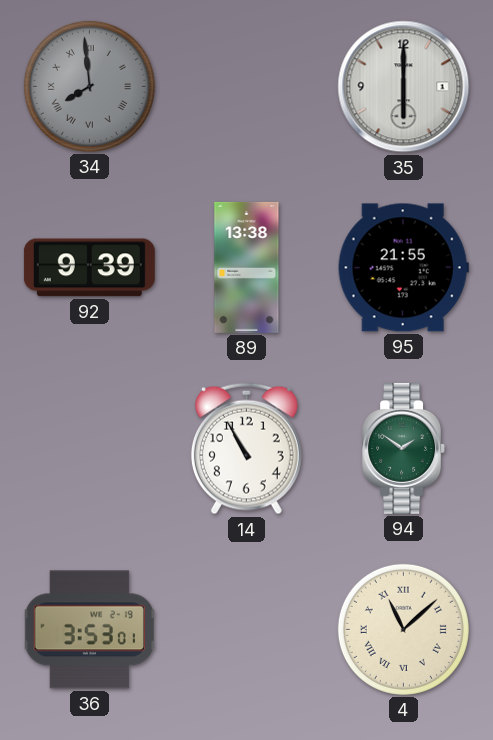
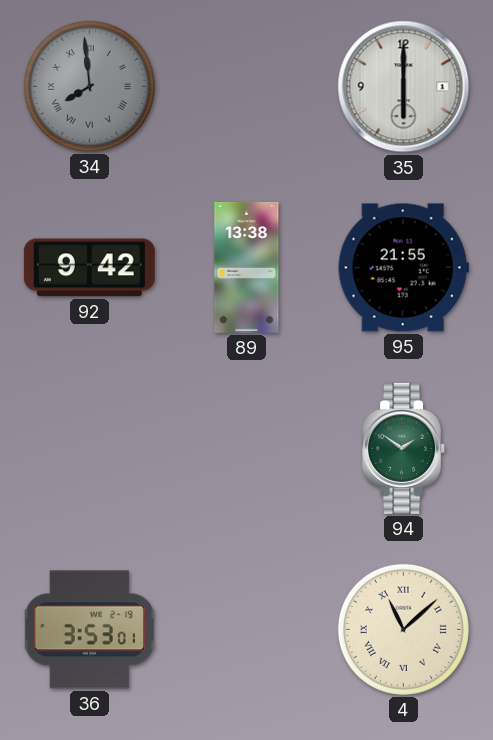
92: 9:39 -> 9:42
14: 10:55 -> none
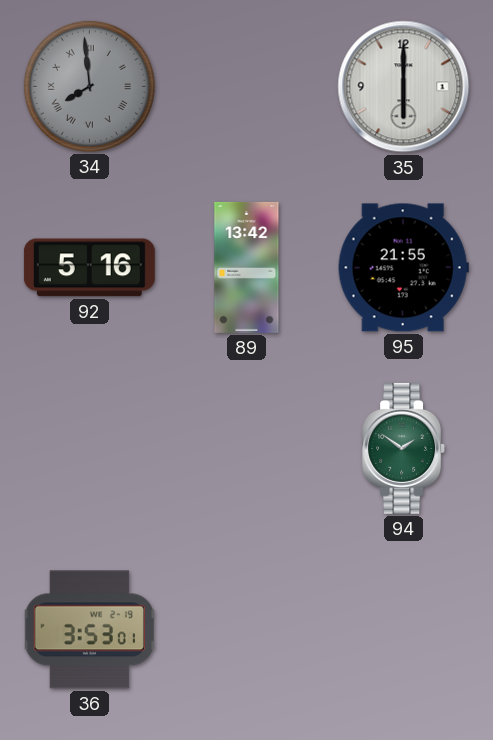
92: 9:42 -> 5:16
89: 13:38 -> 13:42
4: 11:08 -> none
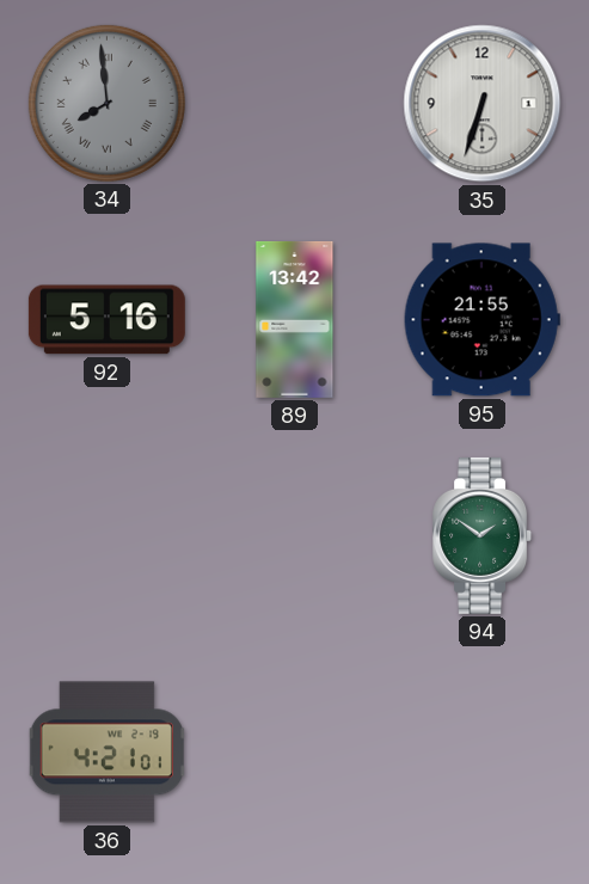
35: 6:00 -> 6:33
36: 3:53 -> 4:21
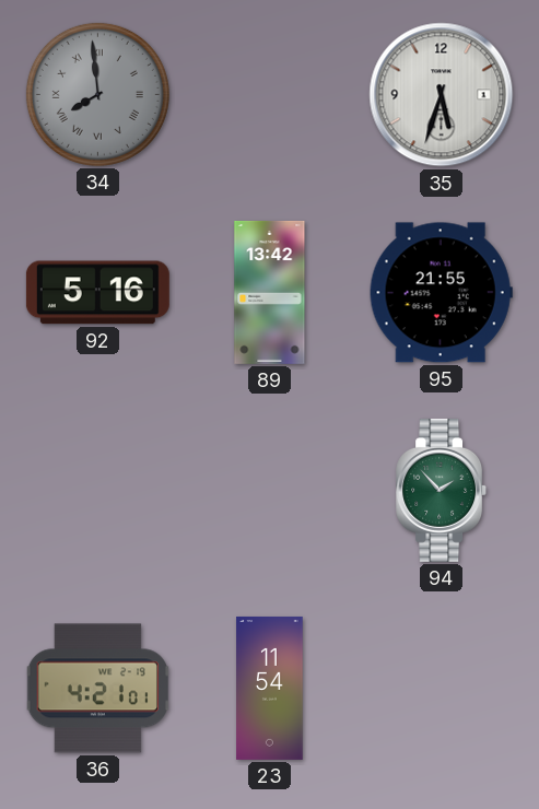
35: 6:33 -> 5:33
94: 1:51 -> 1:53
23: none -> 11:54
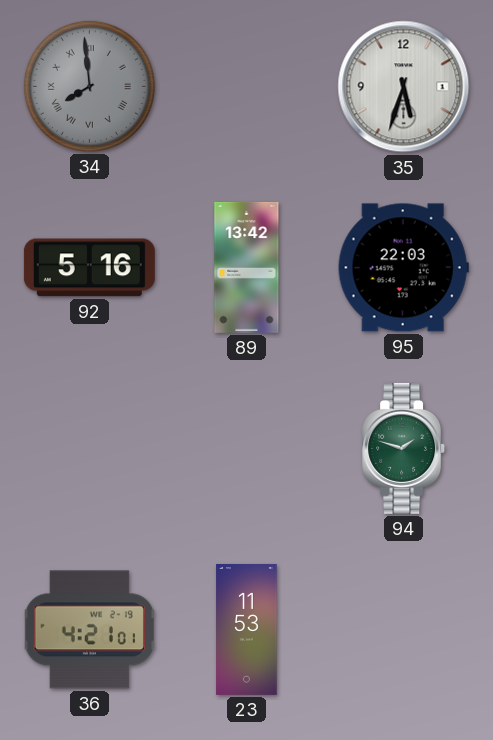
95: 21:55 -> 22:03
94: 1:53 -> 1:48
23: 11:54 -> 11:53
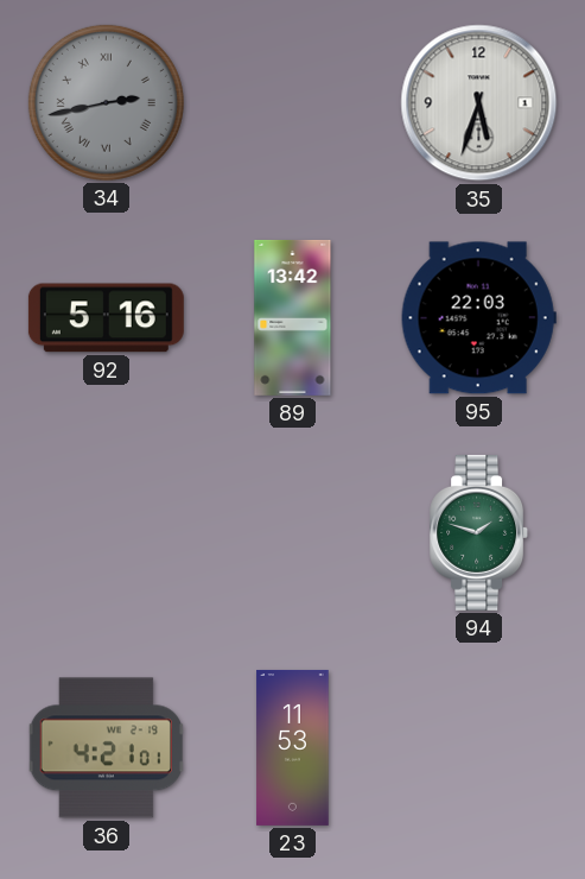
34: 7:59 -> 2:43
